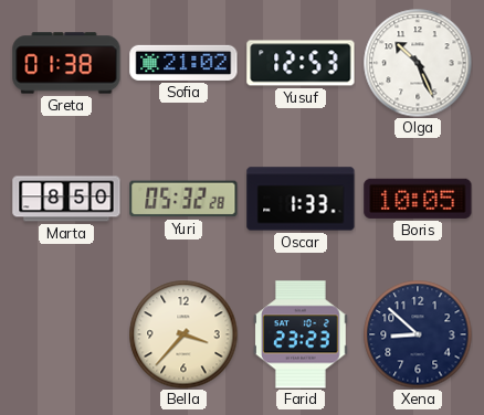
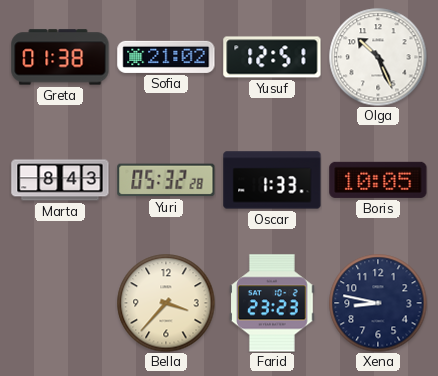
Yusuf: 12:53 -> 12:51
Marta: 8:50 -> 8:43
Xena: 8:52 -> 8:47
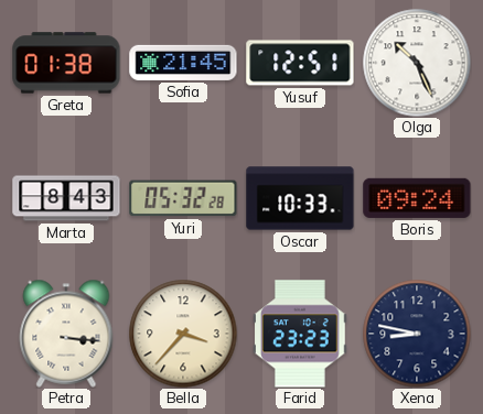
Sofia: 21:02 -> 21:45
Oscar: 1:33 -> 10:33
Boris: 10:05 -> 09:24
Petra: none -> 3:16
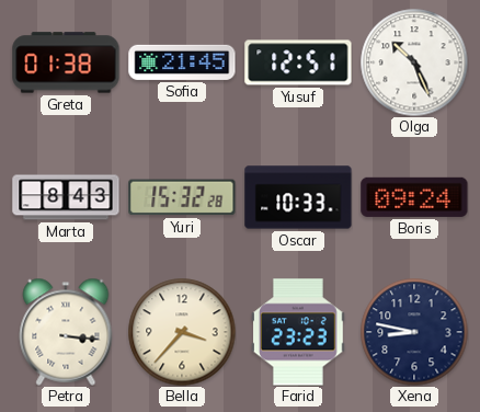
Yuri: 05:32 -> 15:32
